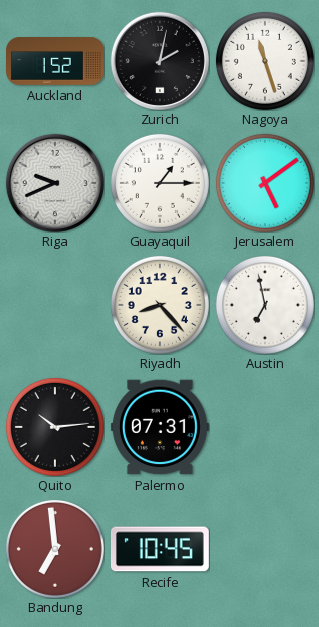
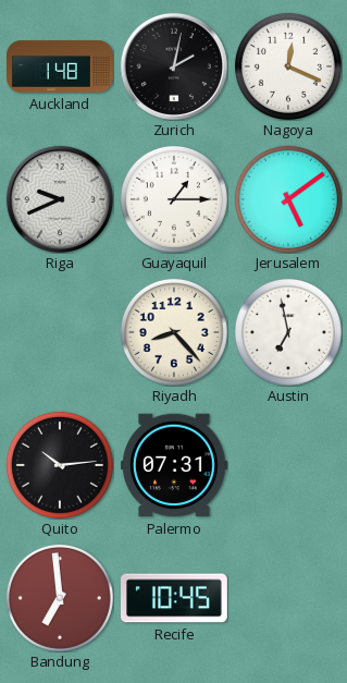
Auckland: 1:52 -> 1:48
Nagoya: 11:27 -> 12:19
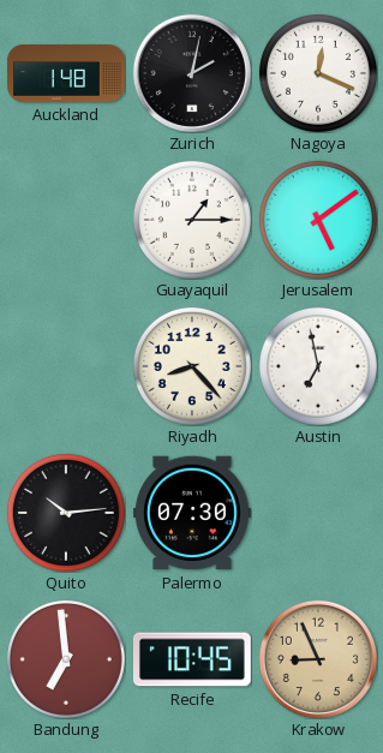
Riga: 9:41 -> none
Palermo: 07:31 -> 07:30
Krakow: none -> 8:56
